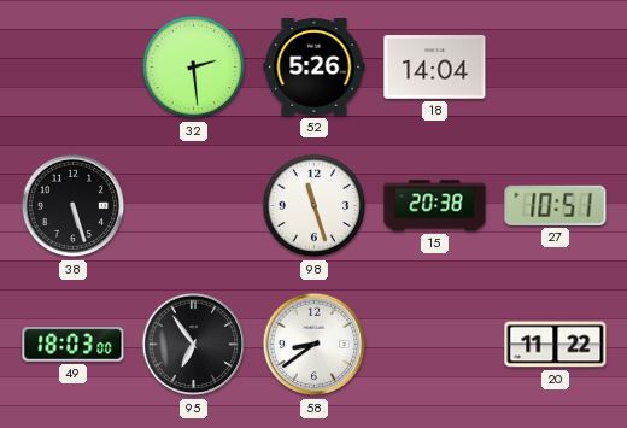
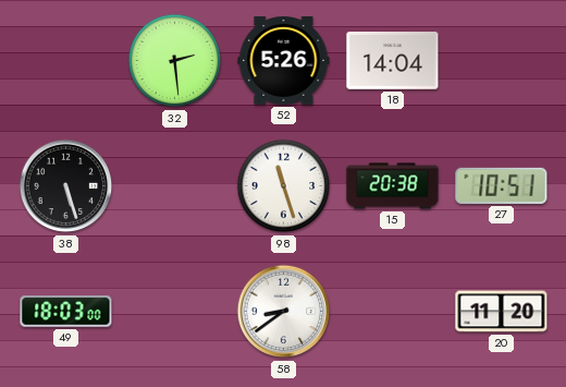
95: 6:54 -> none
20: 11:22 -> 11:20
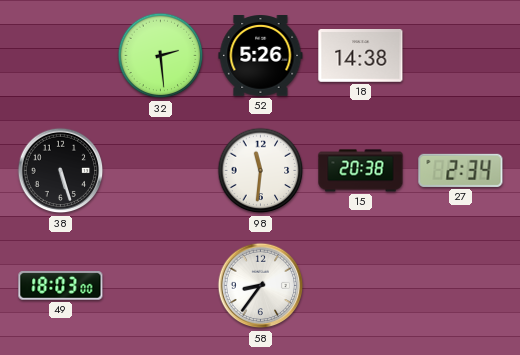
18: 14:04 -> 14:38
98: 11:27 -> 11:31
27: 10:51 -> 2:34
58: 8:39 -> 8:36
20: 11:20 -> none
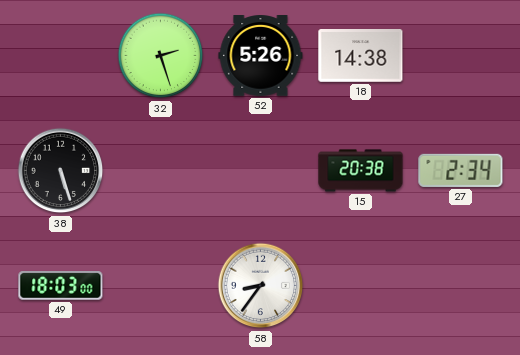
32: 2:29 -> 2:27
98: 11:31 -> none
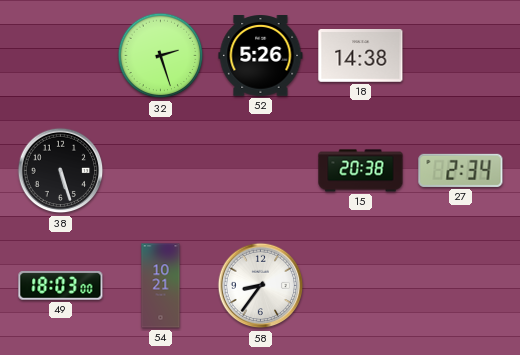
54: none -> 10:21
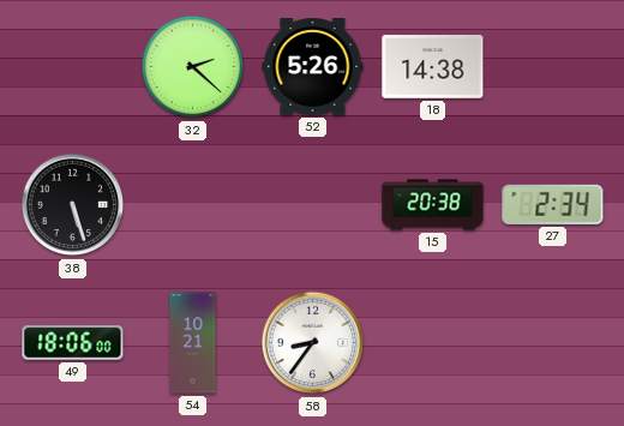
32: 2:27 -> 2:22
49: 18:03 -> 18:06
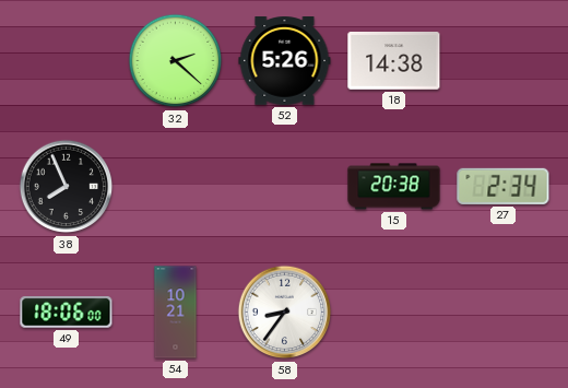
38: 5:27 -> 7:56
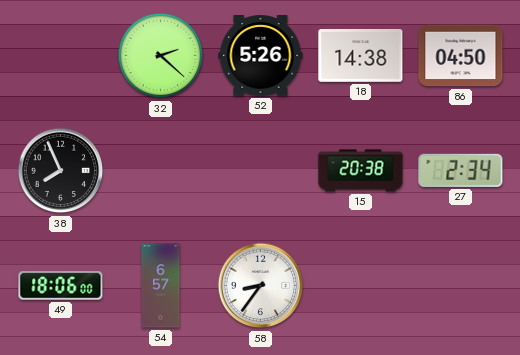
86: none -> 04:50
54: 10:21 -> 6:57
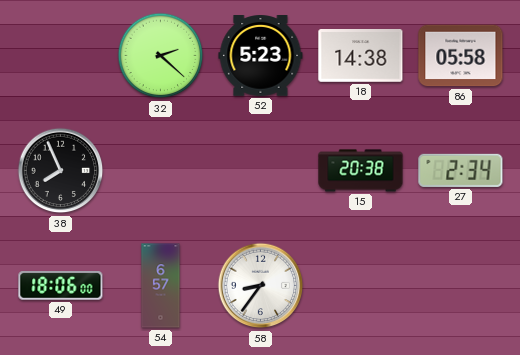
52: 5:26 -> 5:23
86: 04:50 -> 05:58
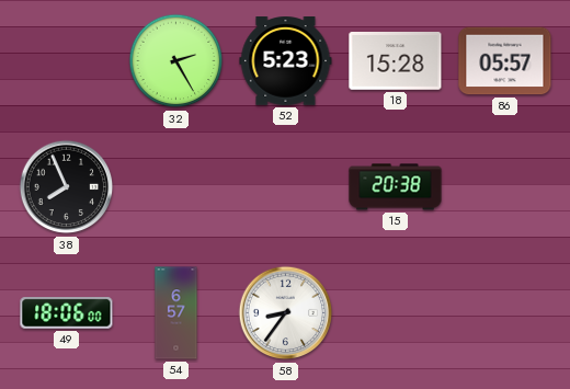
32: 2:22 -> 2:25
18: 14:38 -> 15:28
86: 05:58 -> 05:57
27: 2:34 -> none
